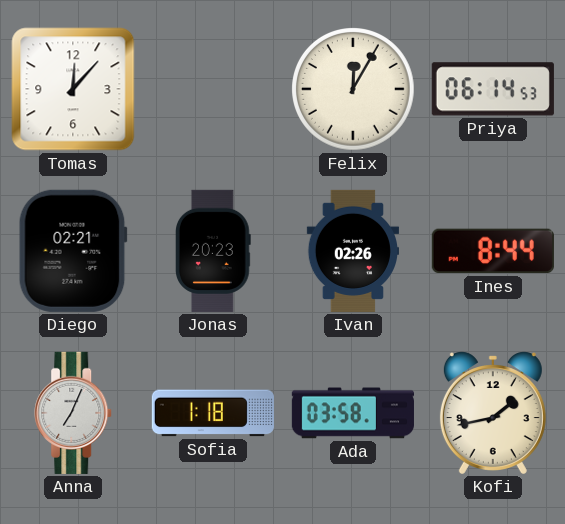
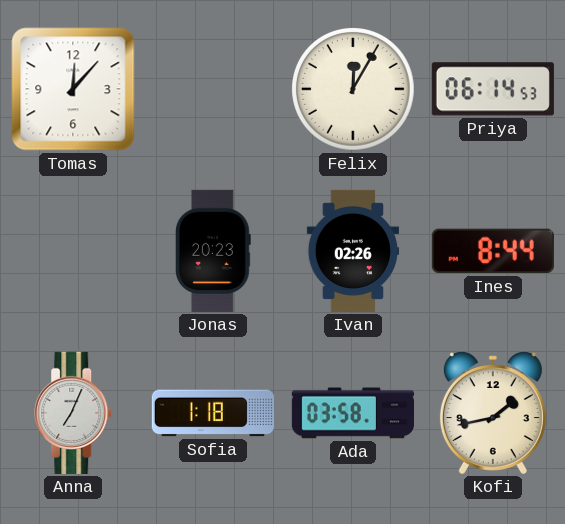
Diego: 02:21 -> none
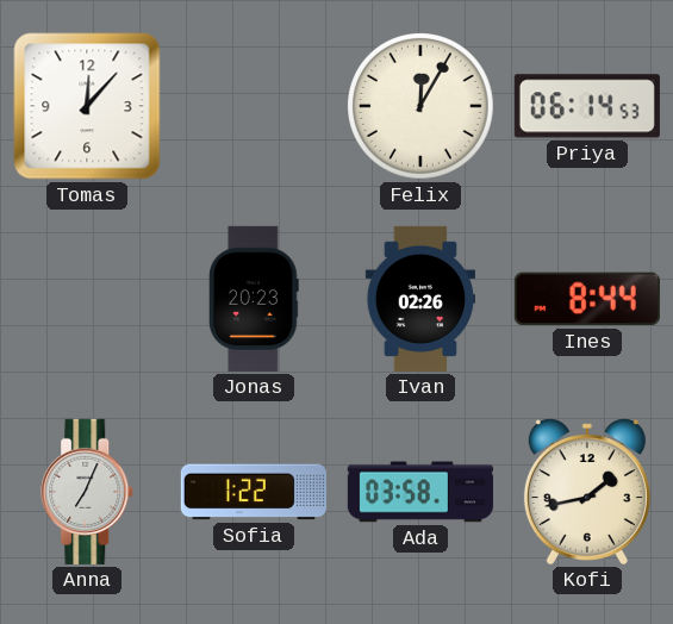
Sofia: 1:18 -> 1:22
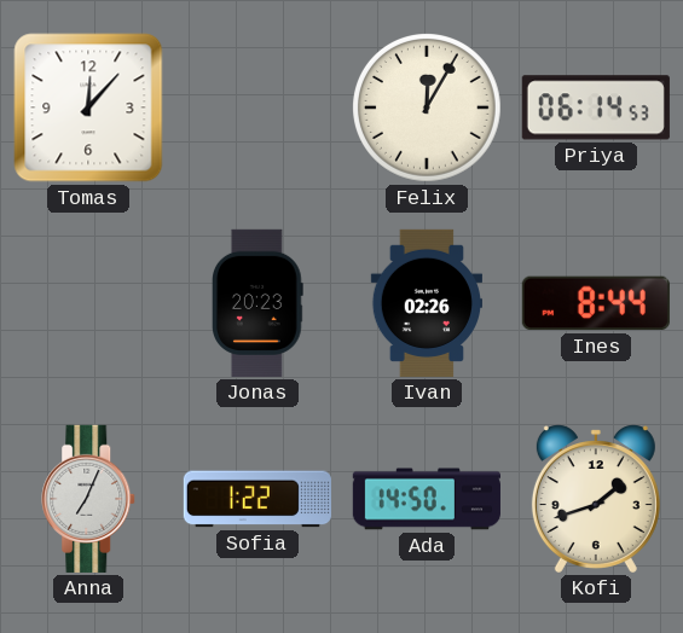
Ada: 03:58 -> 14:50
Kofi: 1:43 -> 1:42
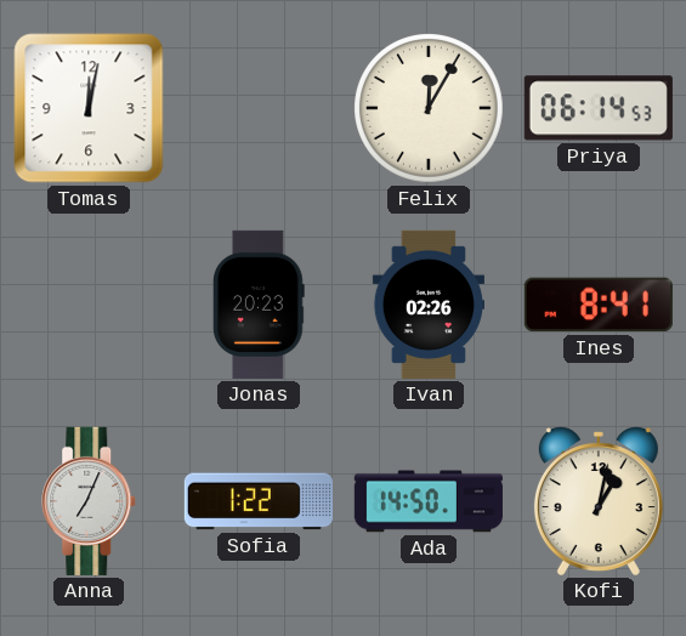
Tomas: 12:07 -> 12:02
Ines: 8:44 -> 8:41
Kofi: 1:42 -> 1:02
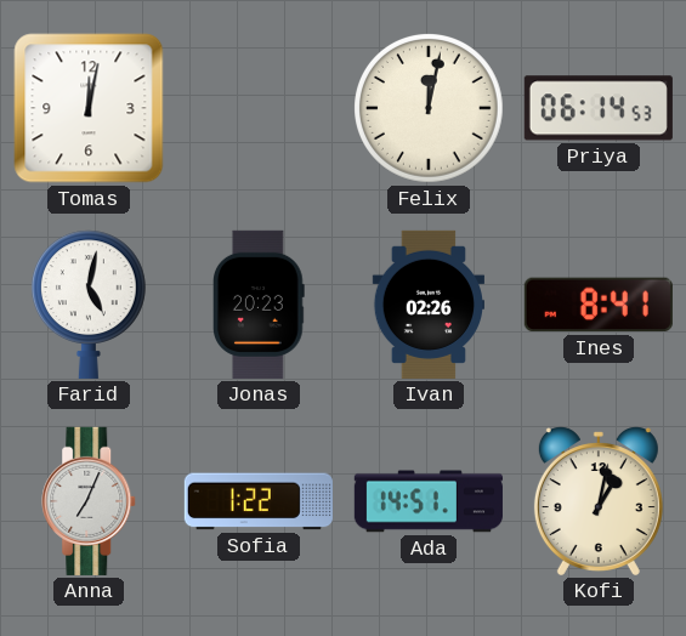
Felix: 12:05 -> 12:02
Farid: none -> 5:02
Ada: 14:50 -> 14:51
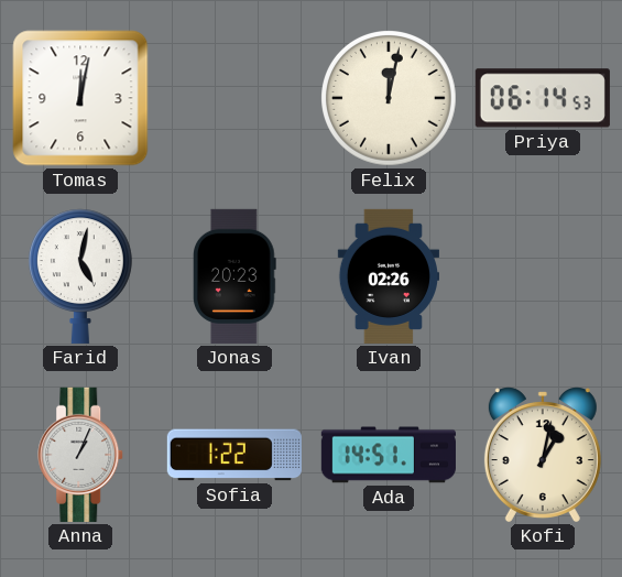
Ines: 8:41 -> none
Anna: 7:04 -> 1:04
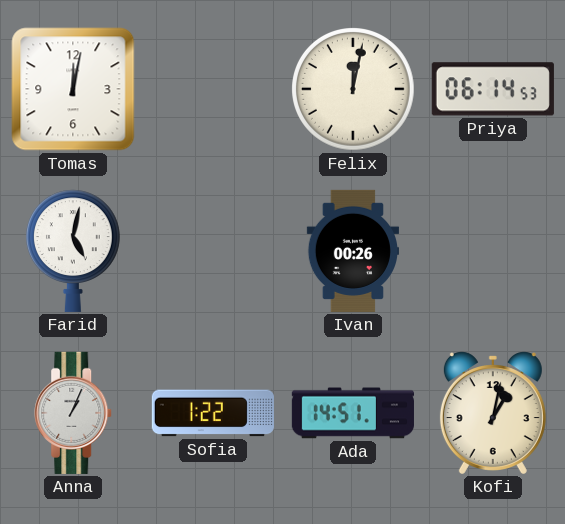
Jonas: 20:23 -> none
Ivan: 02:26 -> 00:26
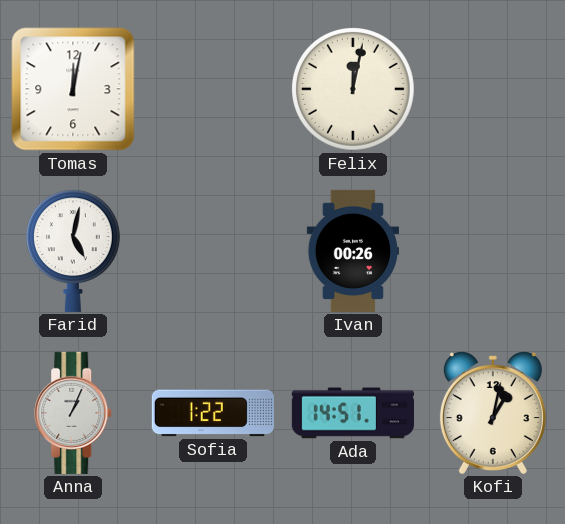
Priya: 06:14 -> none
